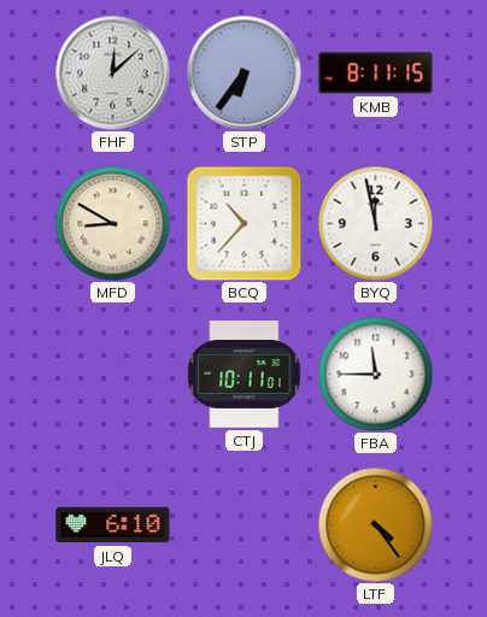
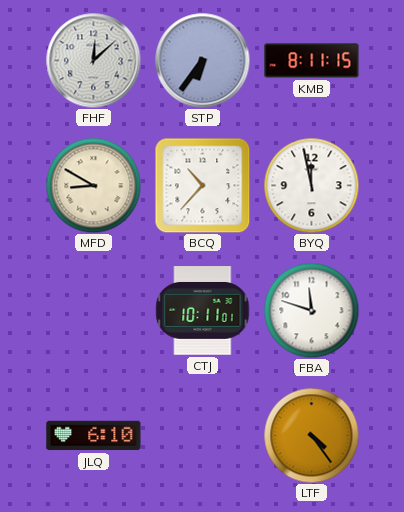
FBA: 11:45 -> 11:48
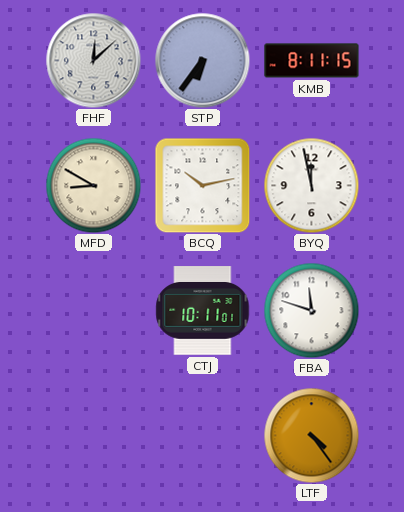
BCQ: 10:37 -> 10:13
JLQ: 6:10 -> none
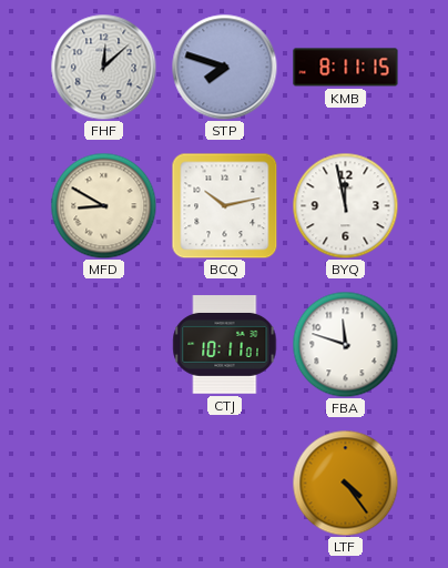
STP: 6:36 -> 7:48
